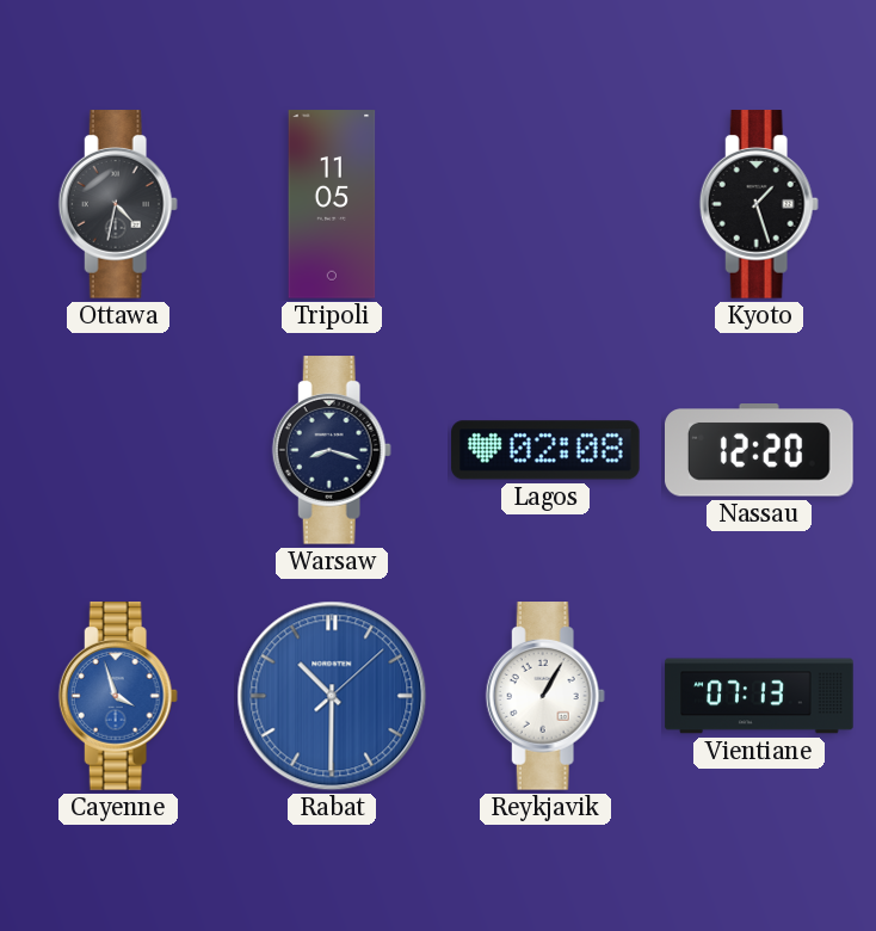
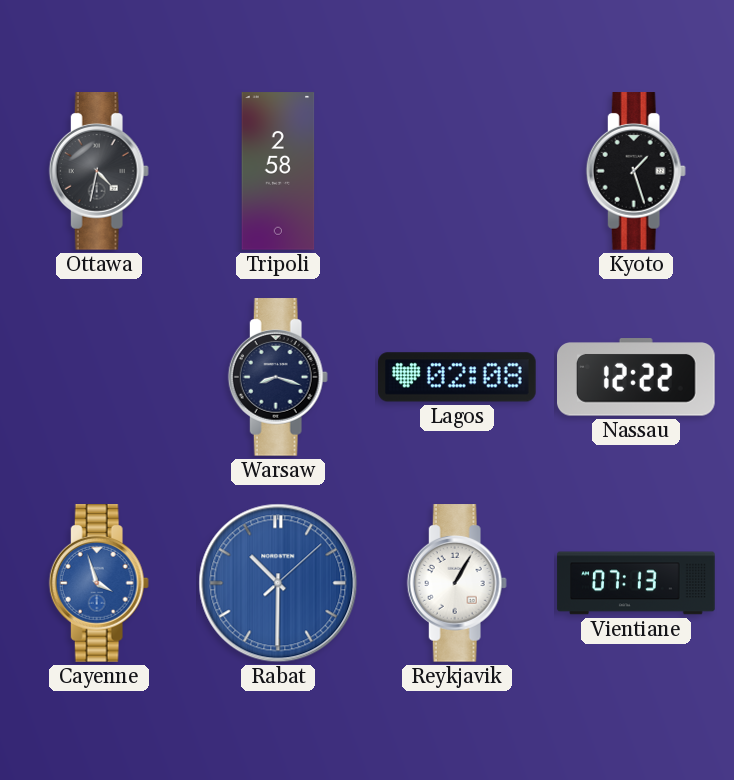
Tripoli: 11:05 -> 2:58
Nassau: 12:20 -> 12:22
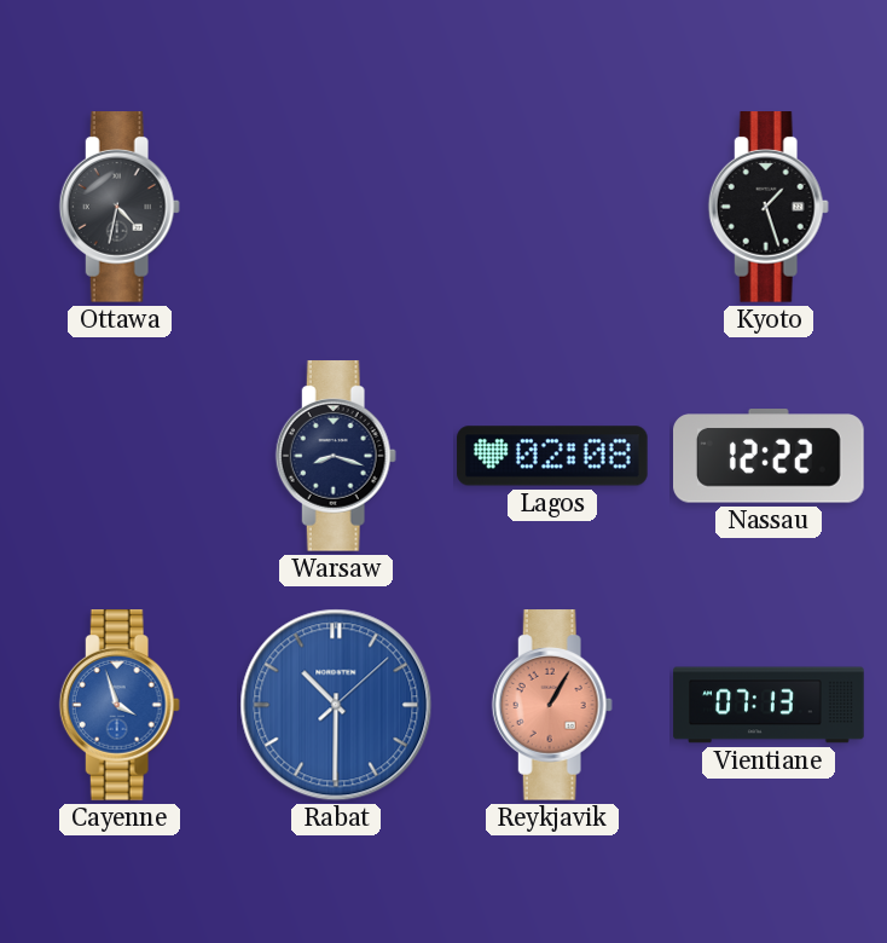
Tripoli: 2:58 -> none
Reykjavik dial: white -> salmon
